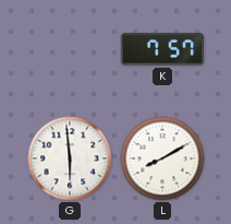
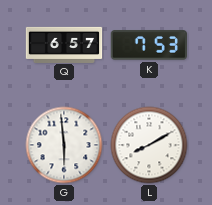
Q: none -> 6:57
K: 7:57 -> 7:53
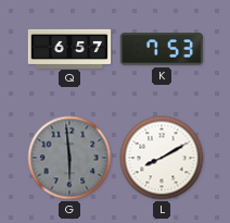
G dial: white -> grey
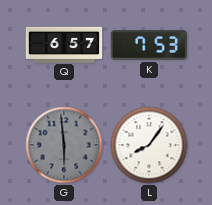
L: 8:10 -> 8:06
